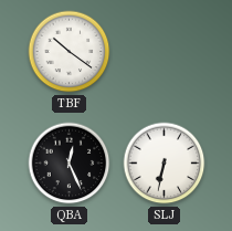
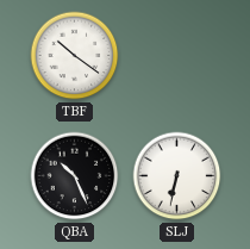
QBA: 12:26 -> 10:26
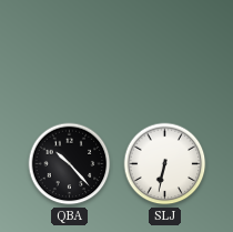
TBF: 10:21 -> none
QBA: 10:26 -> 10:23
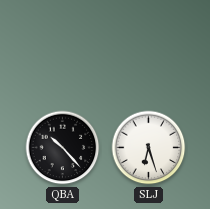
SLJ: 6:32 -> 6:27
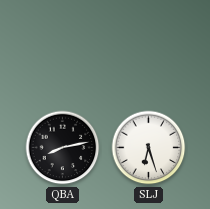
QBA: 10:23 -> 8:13
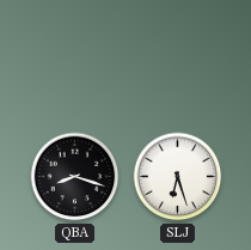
QBA: 8:13 -> 8:18
